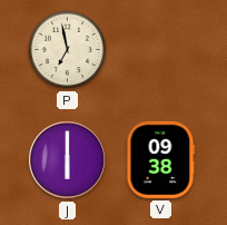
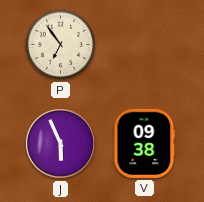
P: 6:58 -> 6:54
J: 6:00 -> 5:56
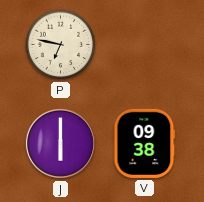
P: 6:54 -> 6:47
J: 5:56 -> 6:00
